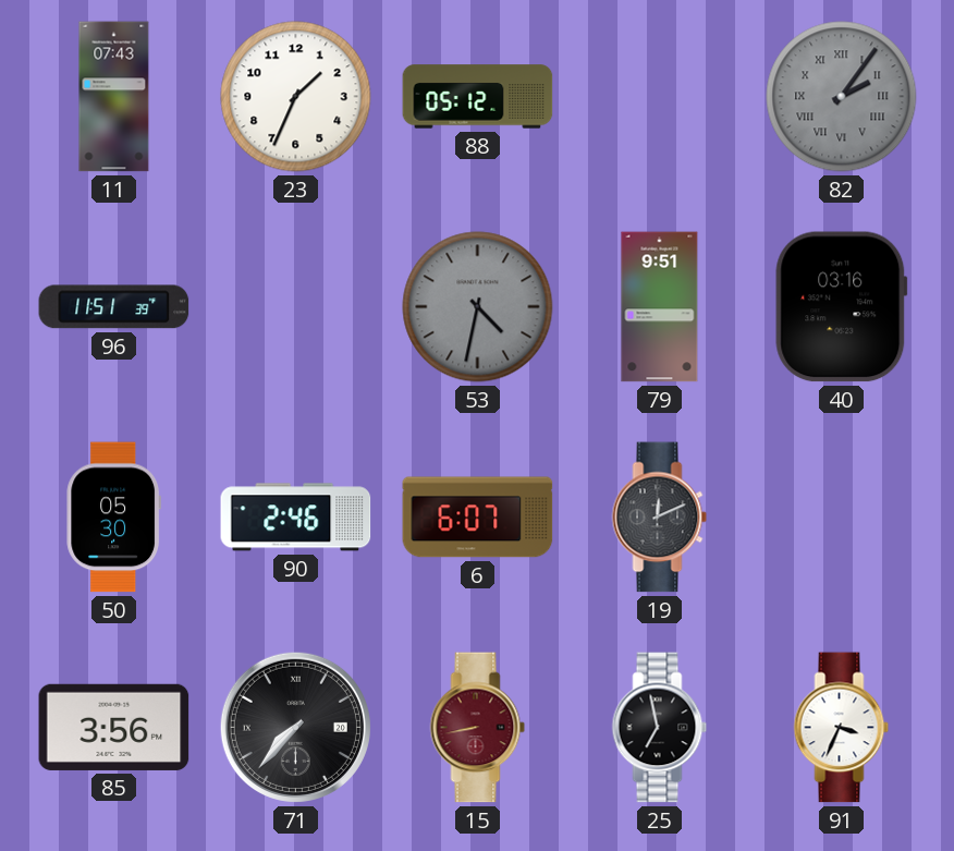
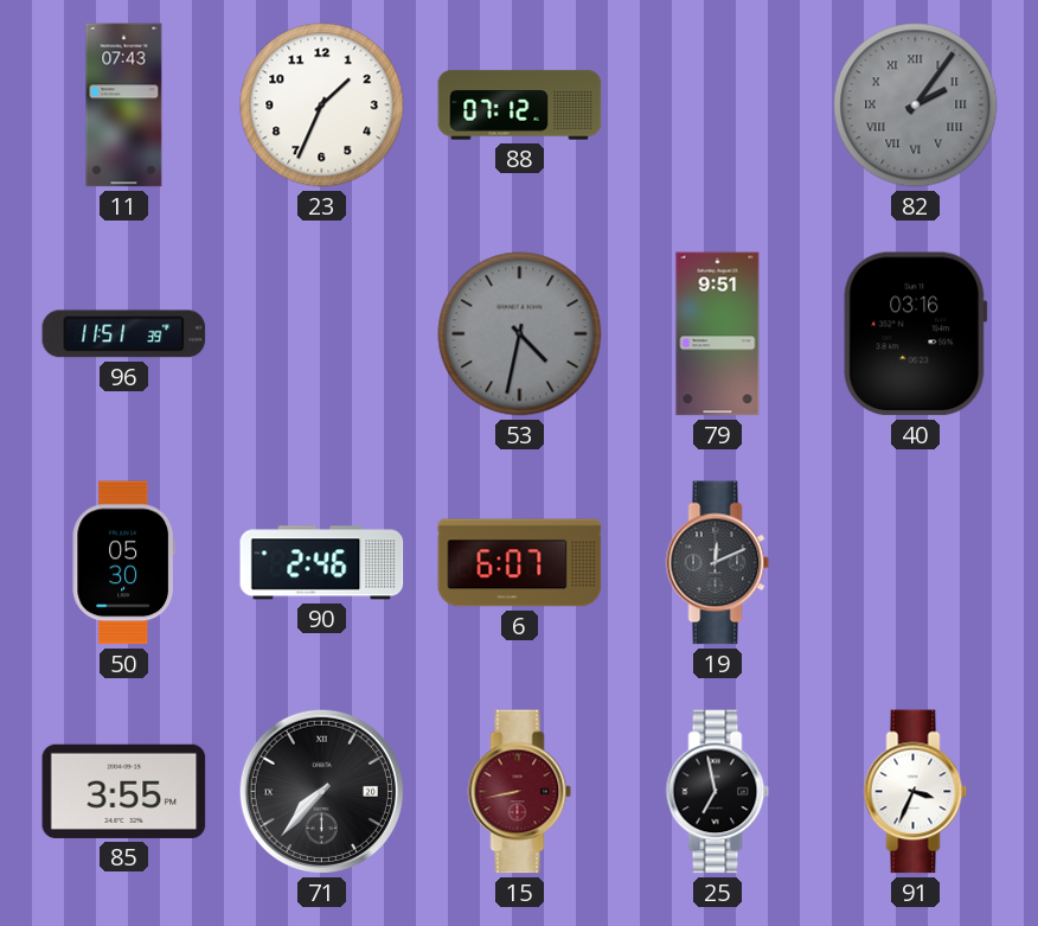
88: 05:12 -> 07:12
85: 3:56 -> 3:55
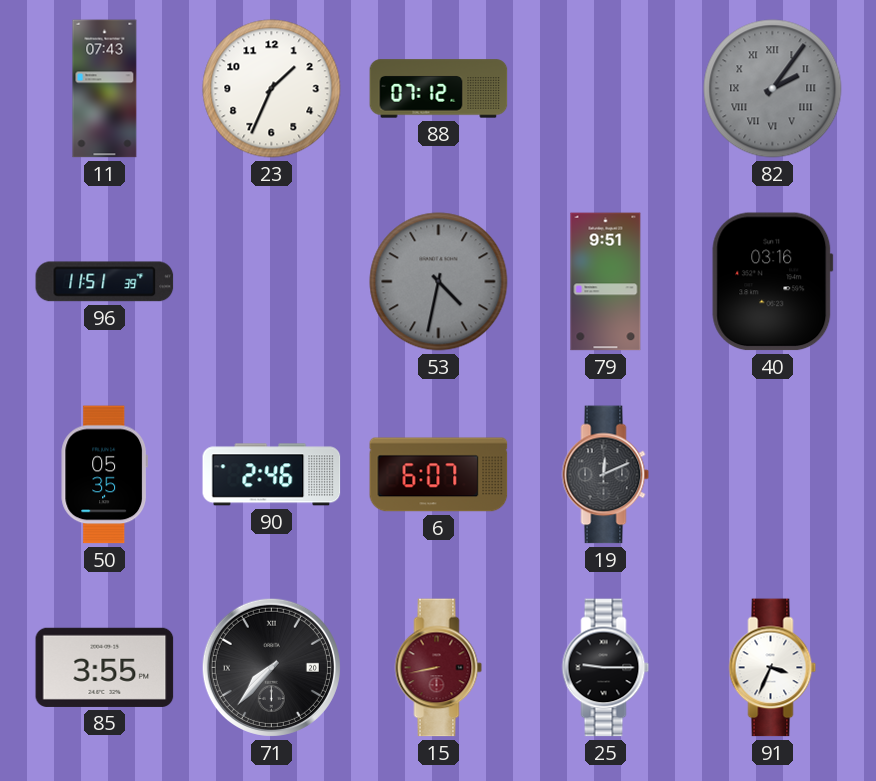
50: 05:30 -> 05:35
25: 6:58 -> 9:15
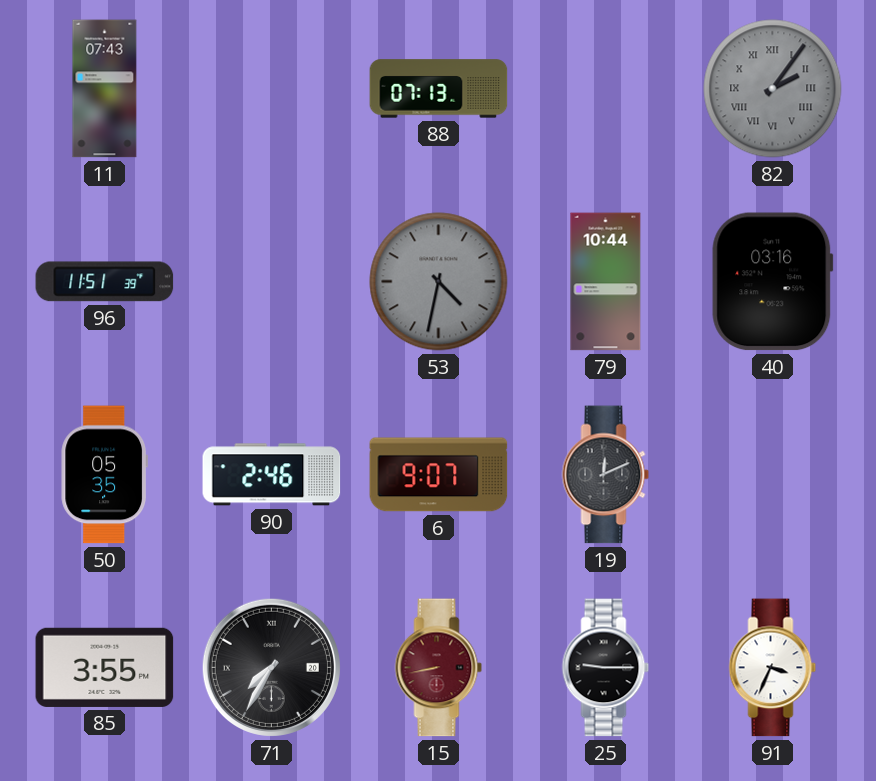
23: 1:34 -> none
88: 07:12 -> 07:13
79: 9:51 -> 10:44
6: 6:07 -> 9:07
71: 7:37 -> 7:35
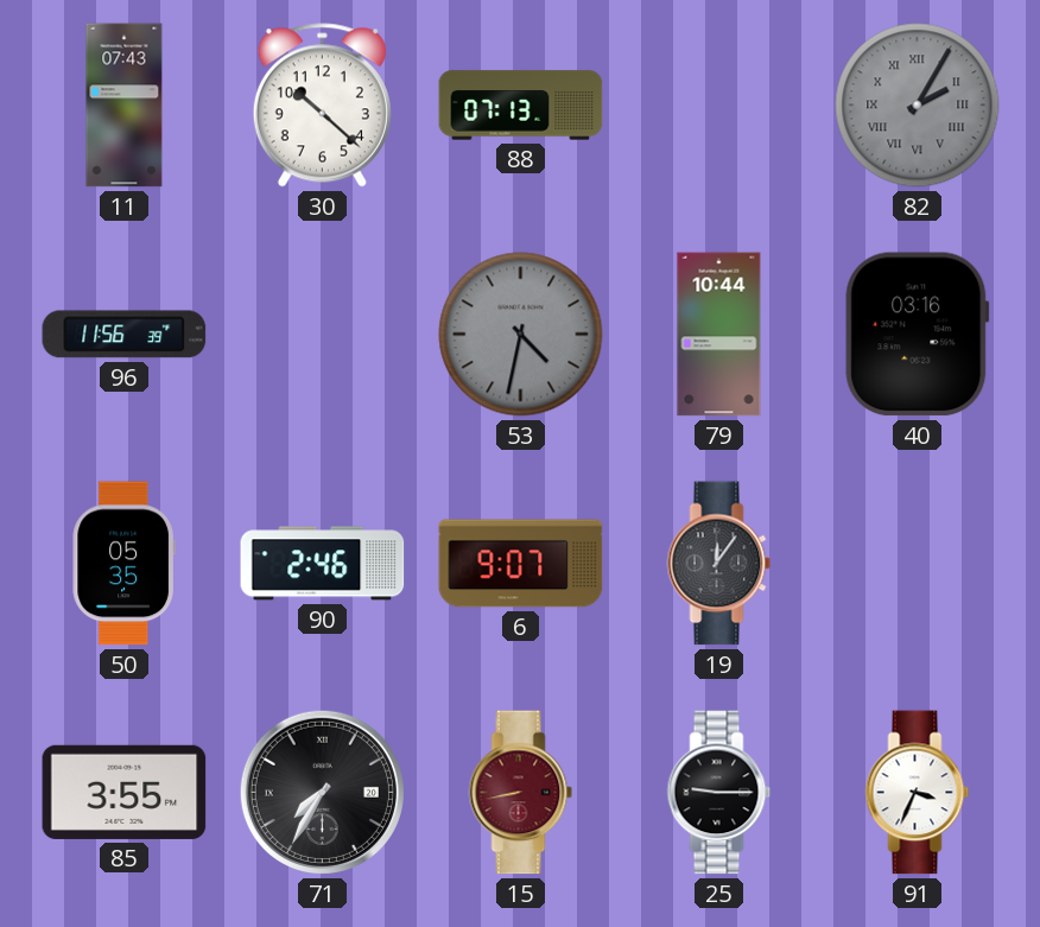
30: none -> 10:22
82: 2:06 -> 2:05
96: 11:51 -> 11:56
19: 12:11 -> 12:06
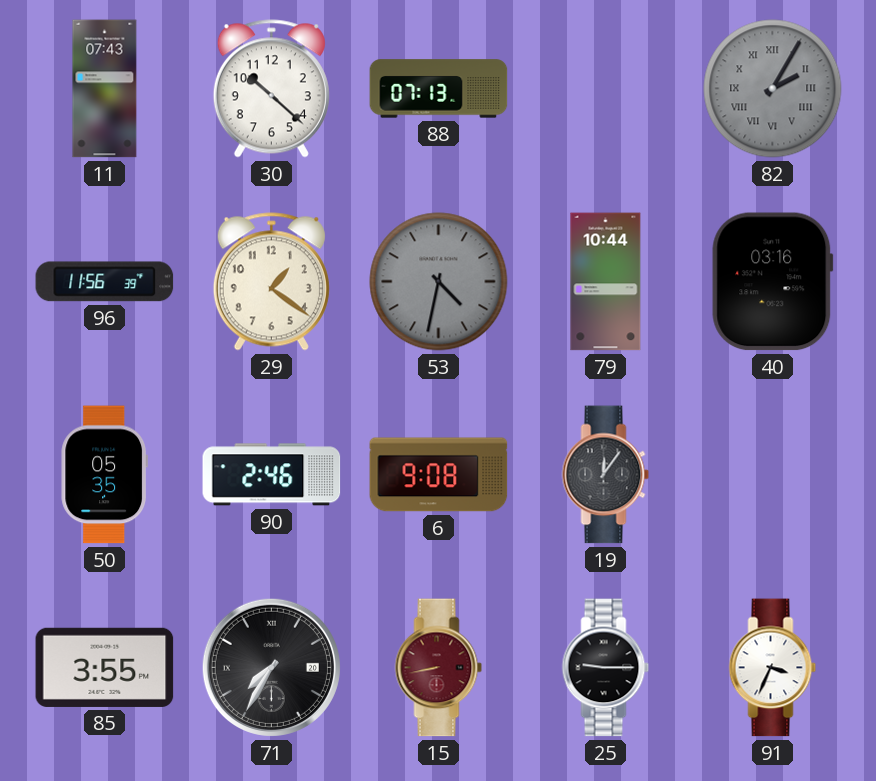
29: none -> 1:21
6: 9:07 -> 9:08
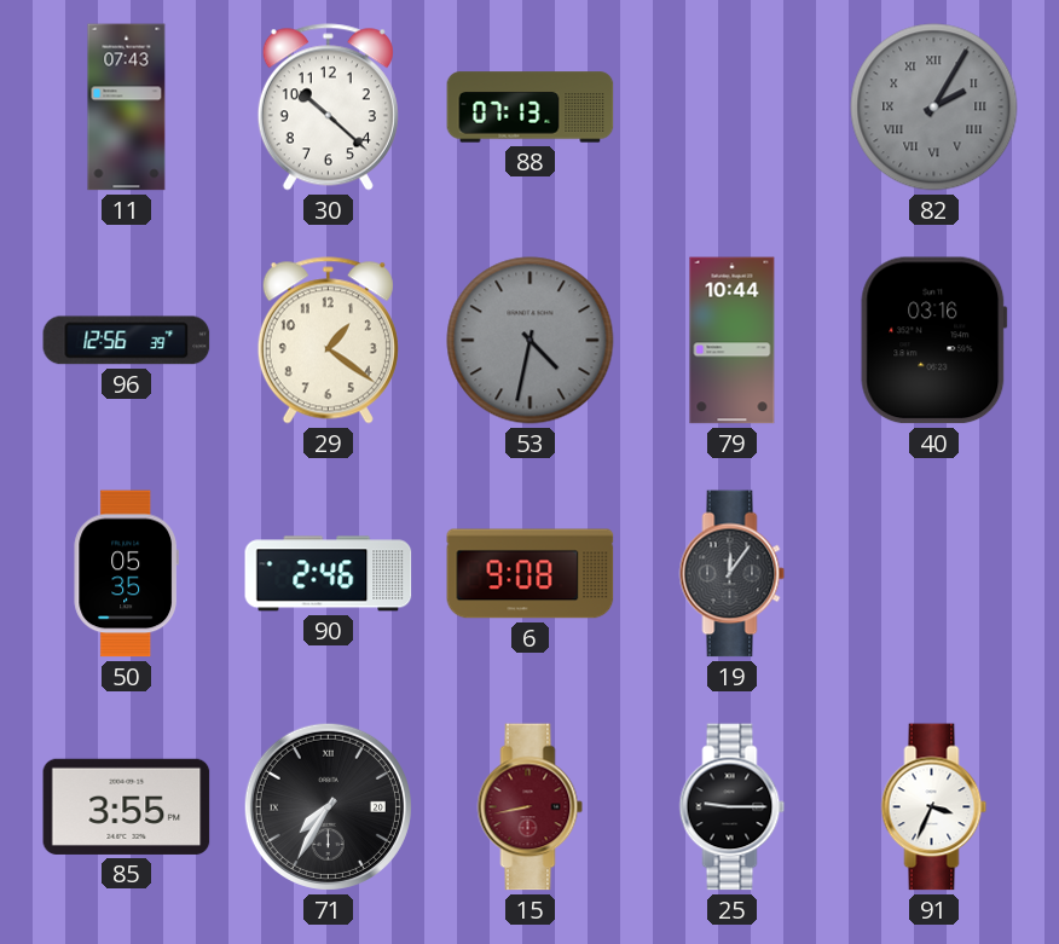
96: 11:56 -> 12:56
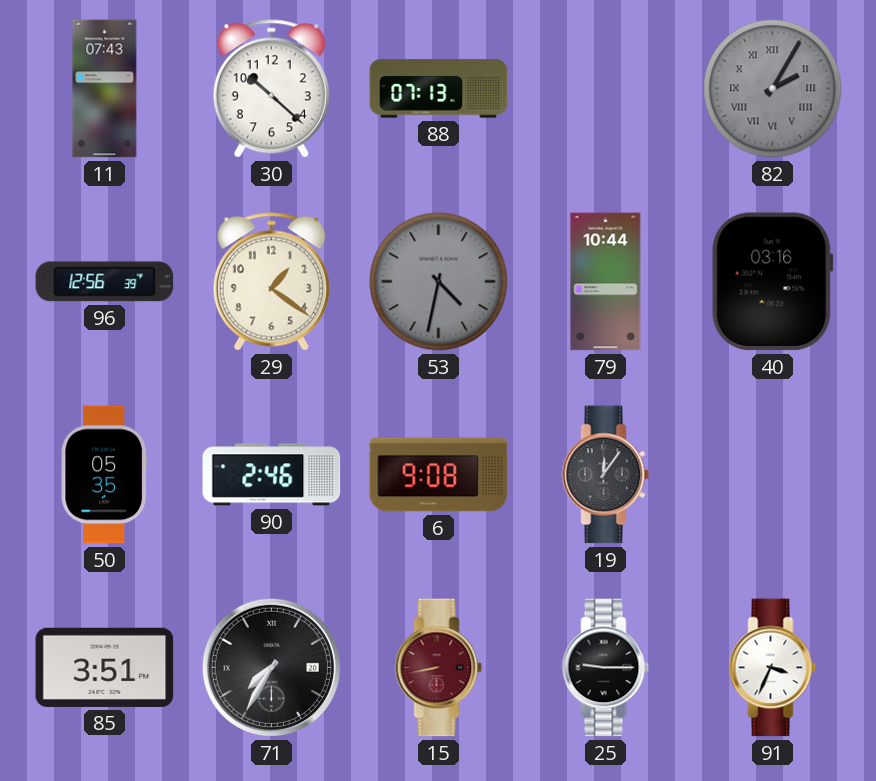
85: 3:55 -> 3:51
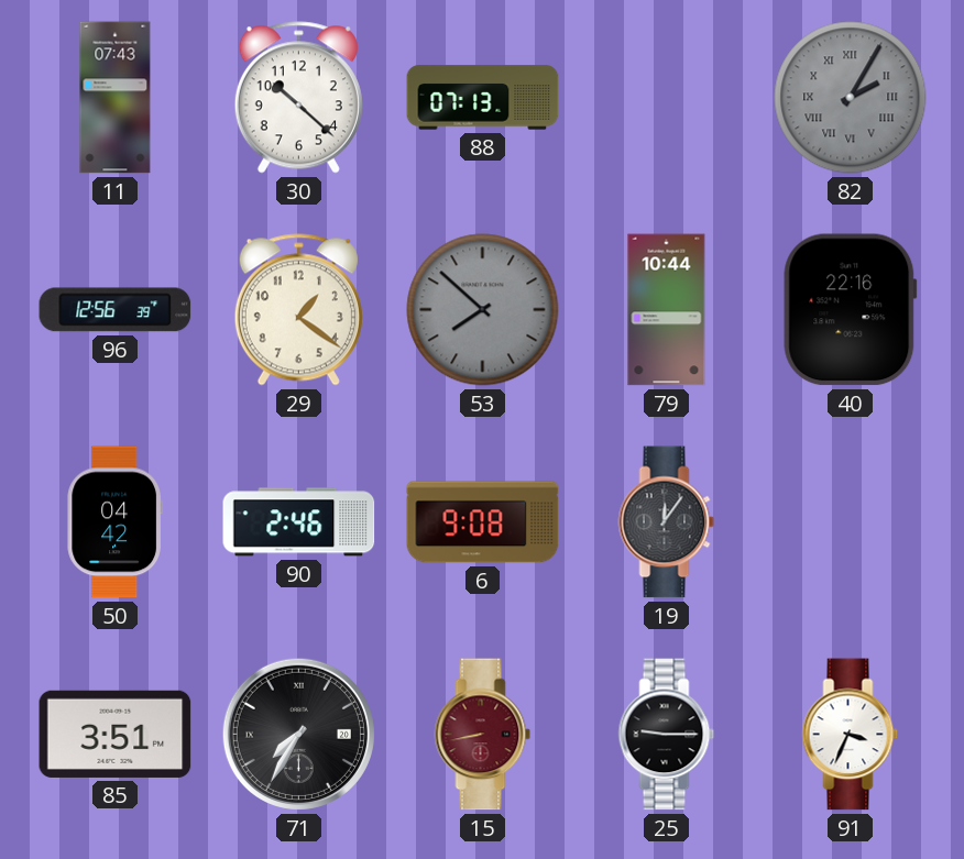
53: 4:32 -> 7:52
40: 03:16 -> 22:16
50: 05:35 -> 04:42
